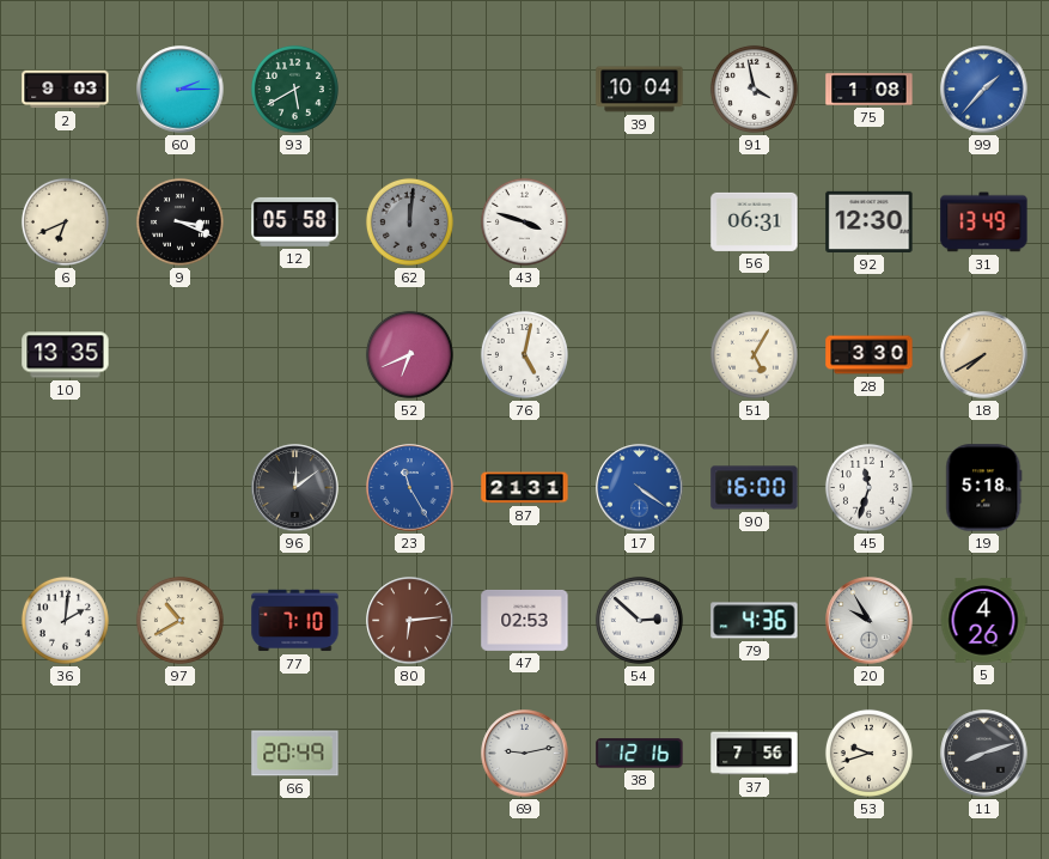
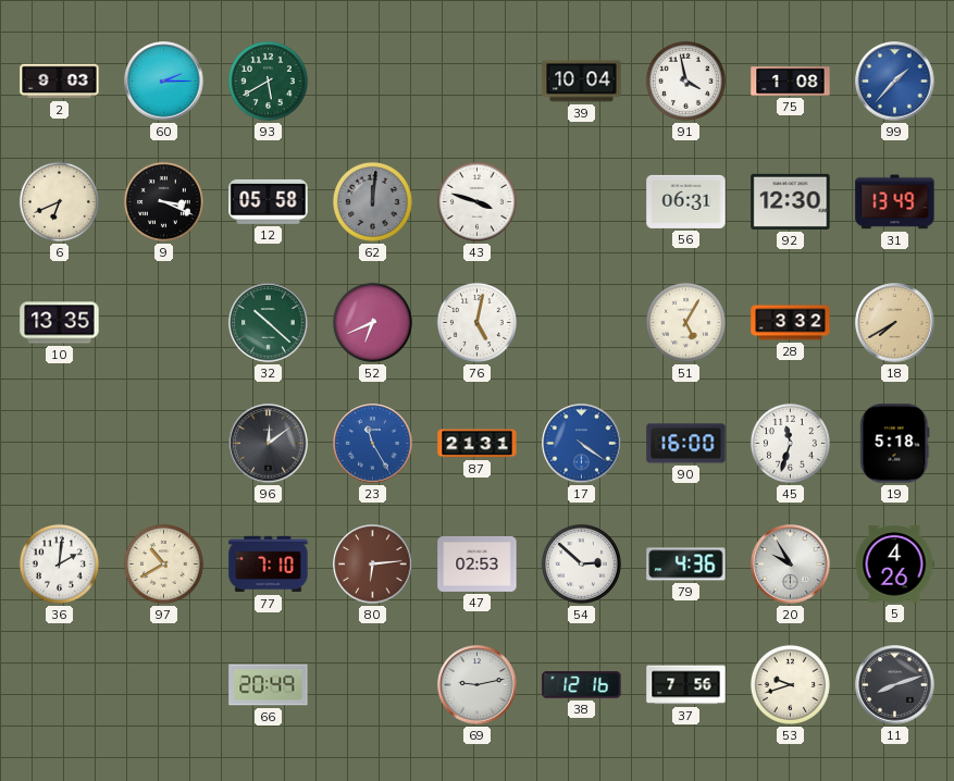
32: none -> 10:22
28: 3:30 -> 3:32
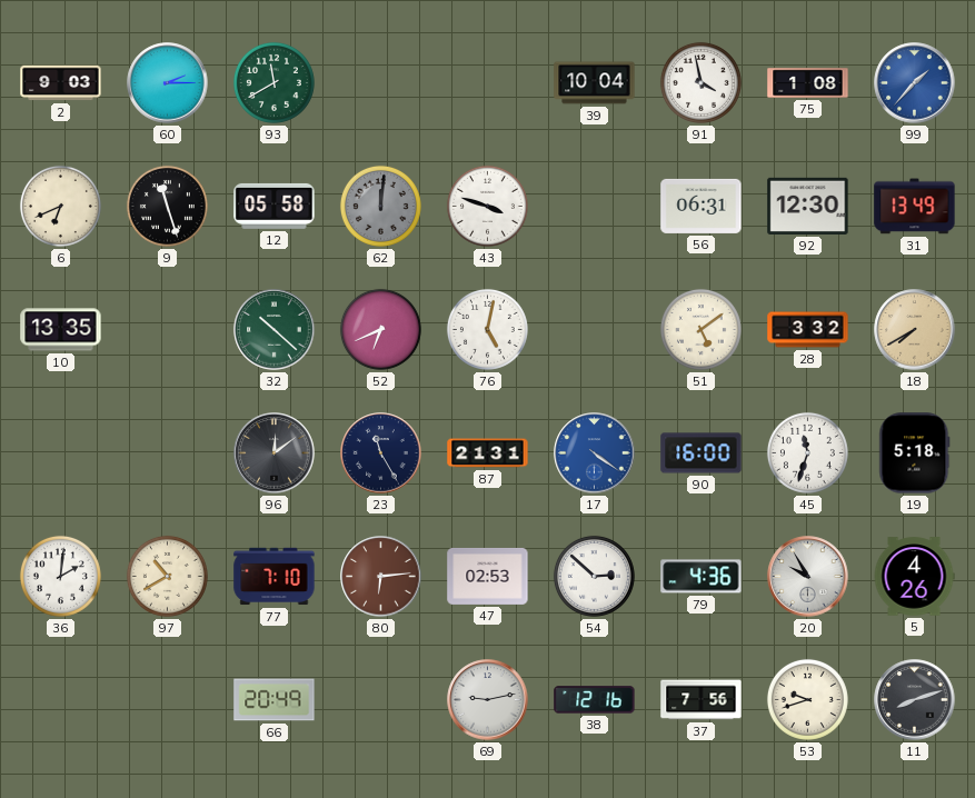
93: 5:40 -> 11:40
9: 3:19 -> 11:27
51: 5:05 -> 5:09
23 dial: blue -> navy
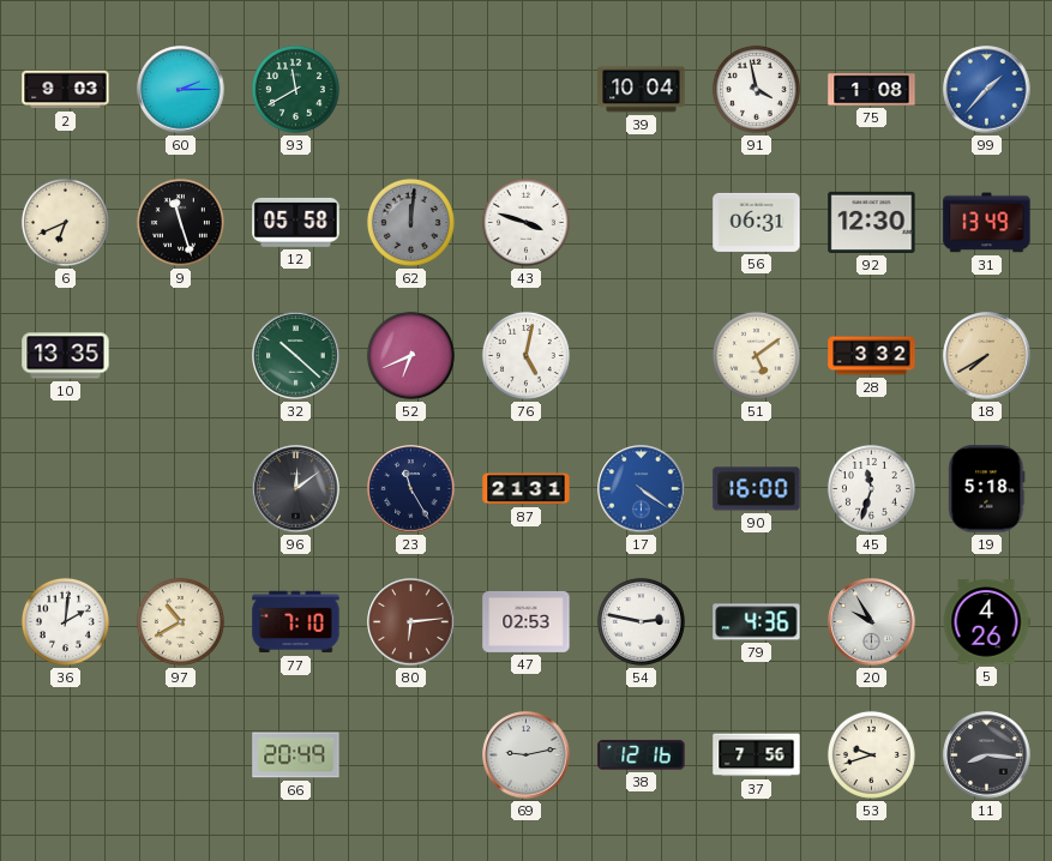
54: 2:52 -> 2:47
11: 8:12 -> 8:16
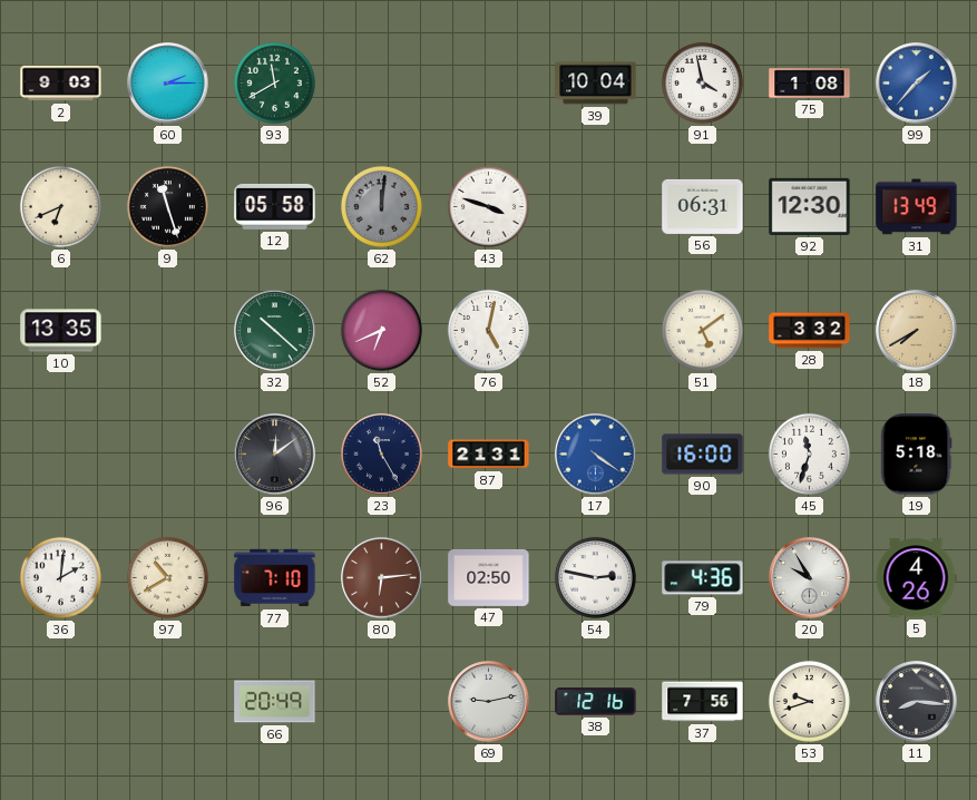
47: 02:53 -> 02:50
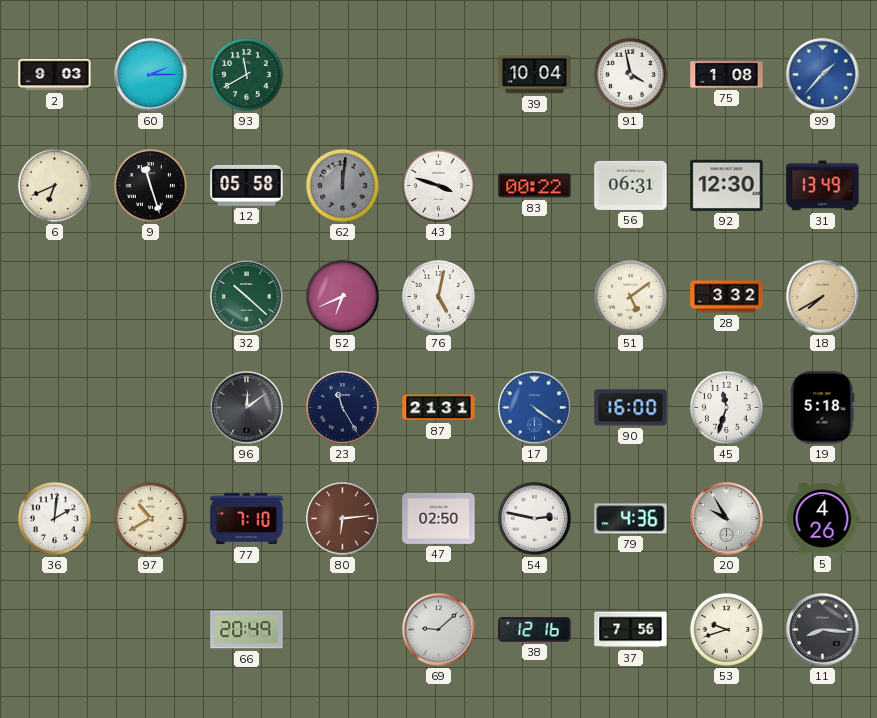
83: none -> 00:22
10: 13:35 -> none
69: 9:13 -> 9:08
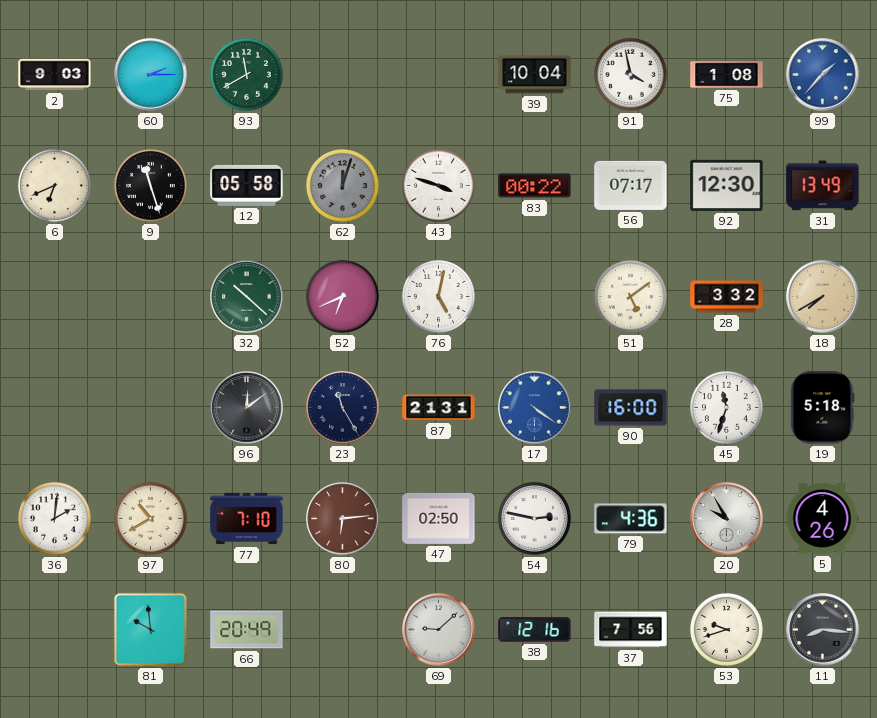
62: 12:01 -> 12:03
56: 06:31 -> 07:17
81: none -> 9:59
